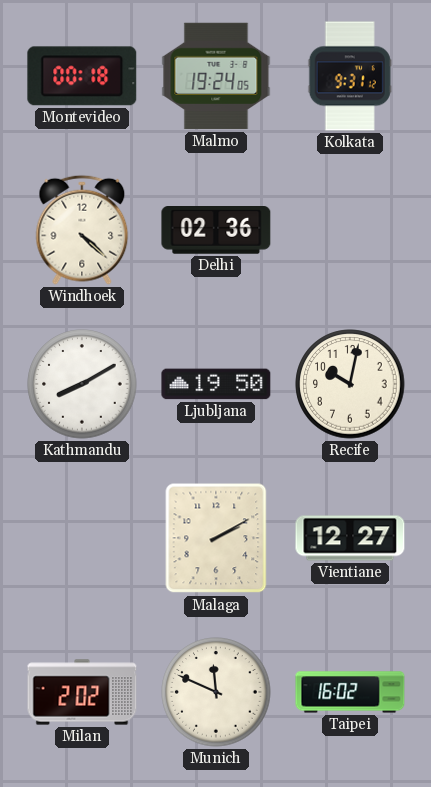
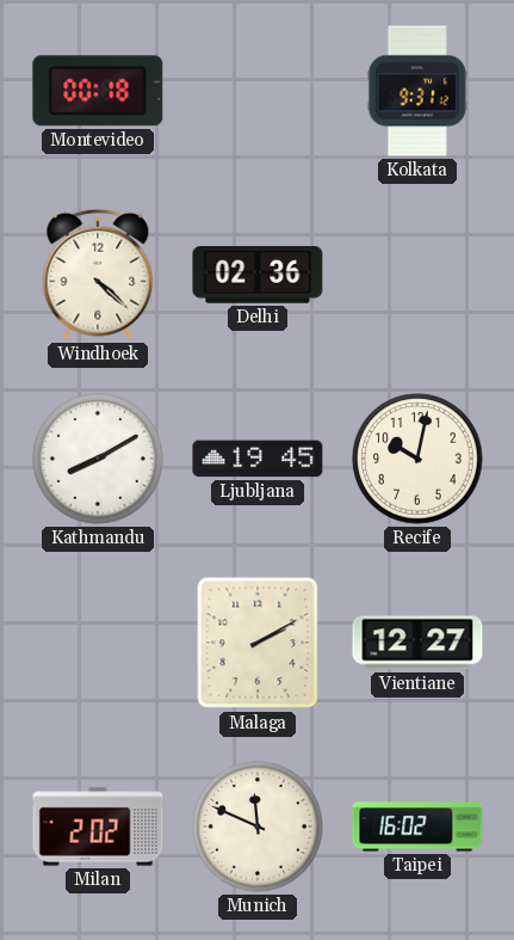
Malmo: 19:24 -> none
Ljubljana: 19:50 -> 19:45
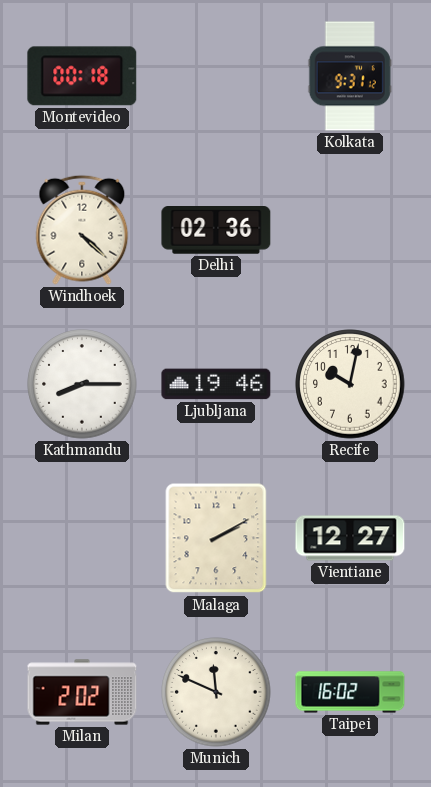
Kathmandu: 8:10 -> 8:15
Ljubljana: 19:45 -> 19:46
